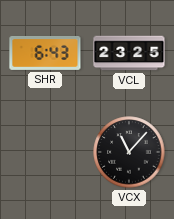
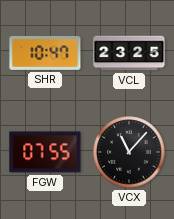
SHR: 6:43 -> 10:47
FGW: none -> 07:55
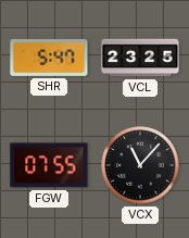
SHR: 10:47 -> 5:47
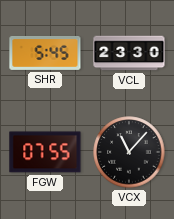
SHR: 5:47 -> 5:45
VCL: 23:25 -> 23:30
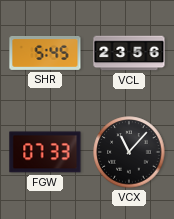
VCL: 23:30 -> 23:56
FGW: 07:55 -> 07:33
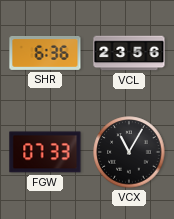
SHR: 5:45 -> 6:36
VCX: 11:07 -> 11:05
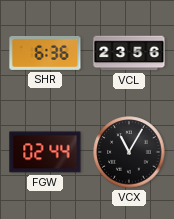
FGW: 07:33 -> 02:44
